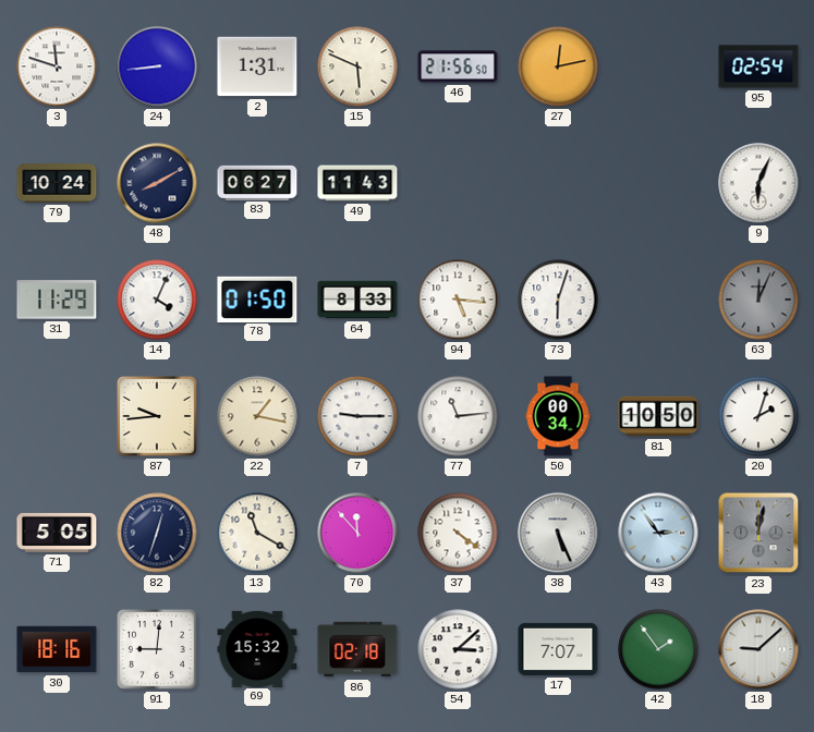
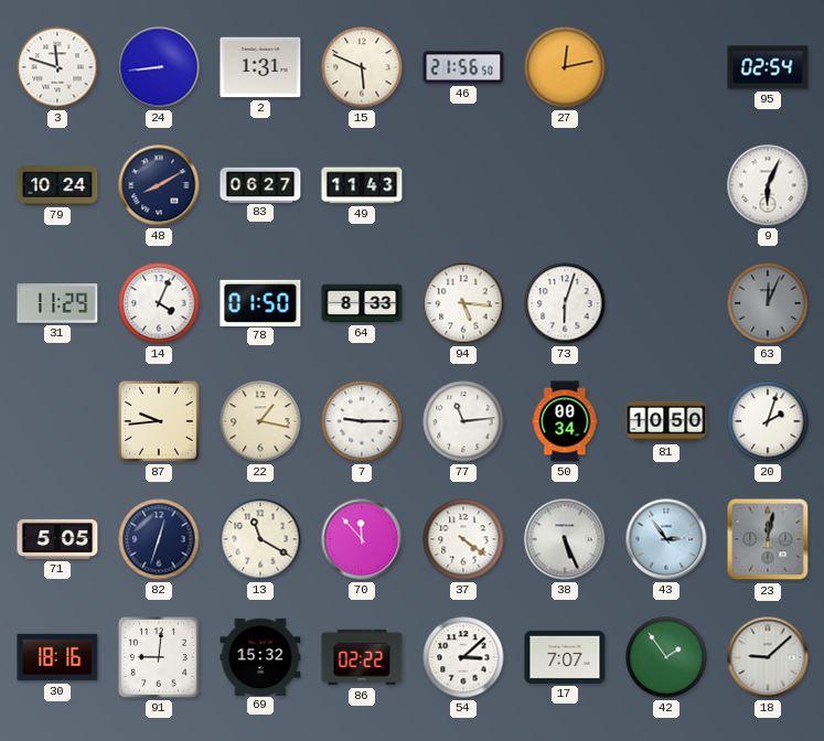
86: 02:18 -> 02:22
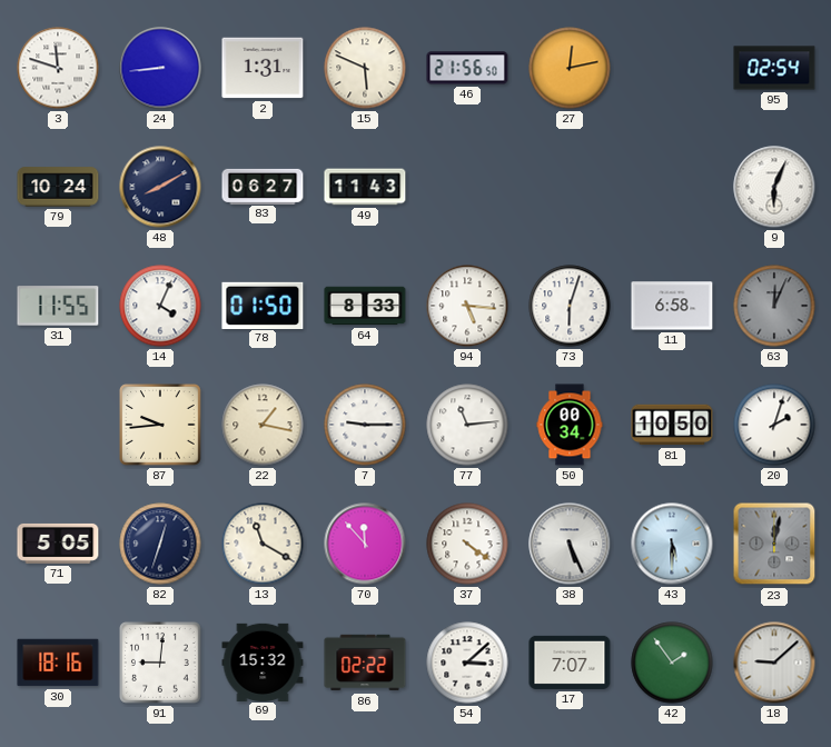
31: 11:29 -> 11:55
11: none -> 6:58
43: 2:54 -> 5:30
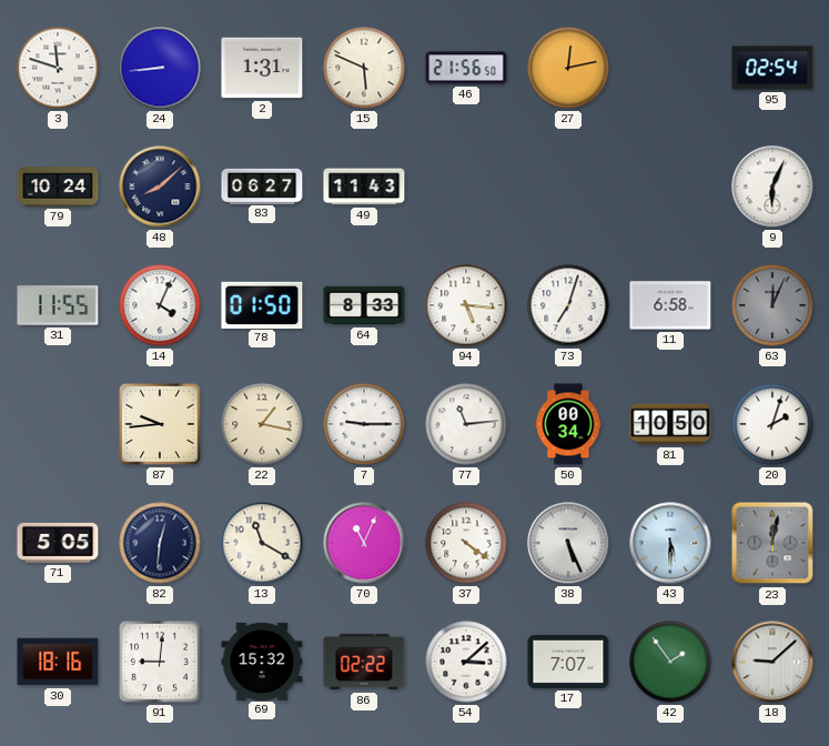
48: 8:10 -> 8:08
73: 6:03 -> 7:03
82: 12:33 -> 12:31
70: 11:53 -> 11:04
